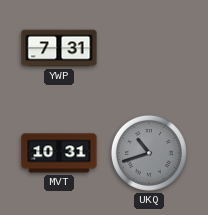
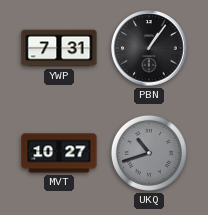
PBN: none -> 1:06
MVT: 10:31 -> 10:27
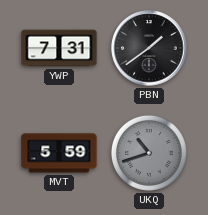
PBN: 1:06 -> 1:39
MVT: 10:27 -> 5:59
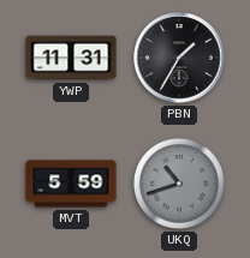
YWP: 7:31 -> 11:31
PBN: 1:39 -> 1:35
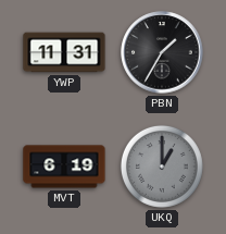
MVT: 5:59 -> 6:19
UKQ: 10:42 -> 1:00
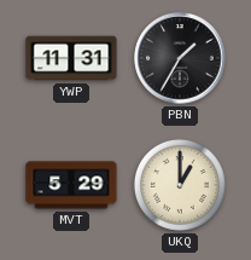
MVT: 6:19 -> 5:29
UKQ dial: grey -> cream
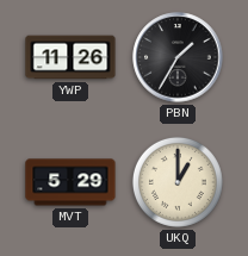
YWP: 11:31 -> 11:26
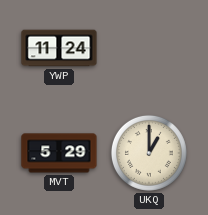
YWP: 11:26 -> 11:24
PBN: 1:35 -> none
